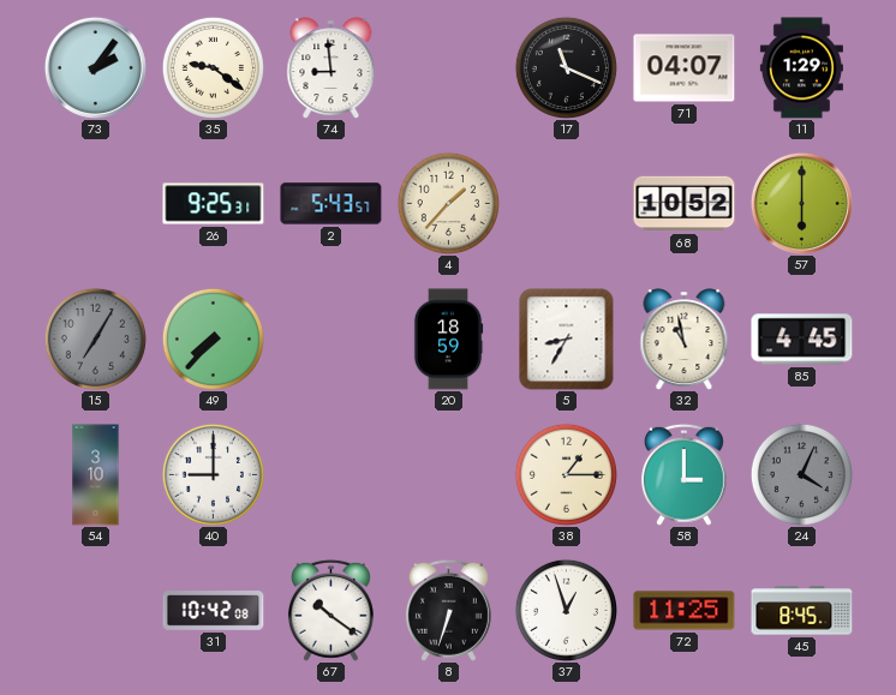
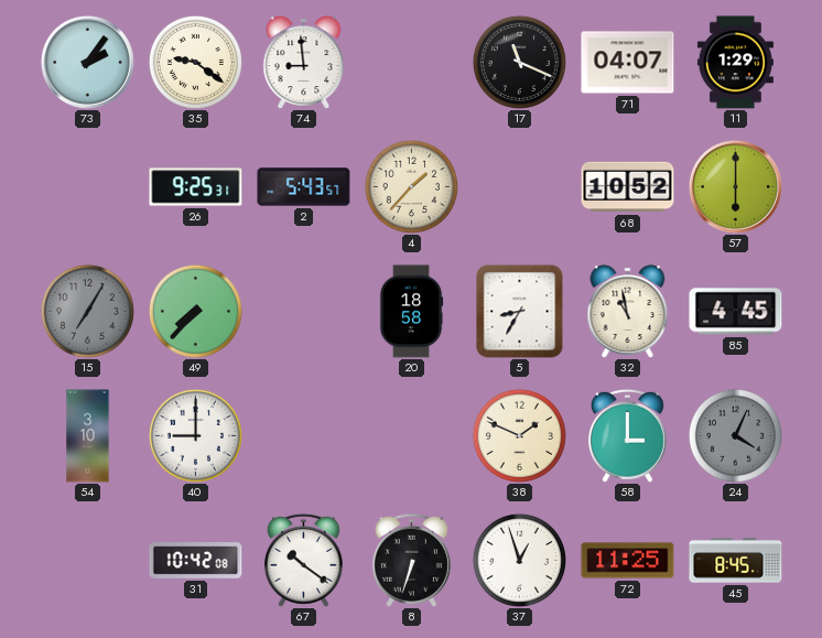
20: 18:59 -> 18:58
38: 1:15 -> 1:49
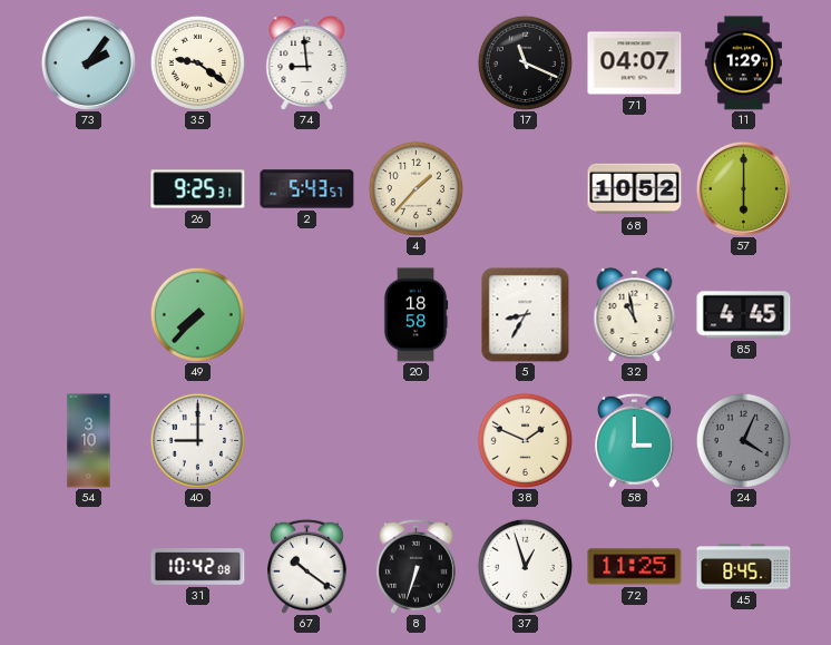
15: 7:05 -> none
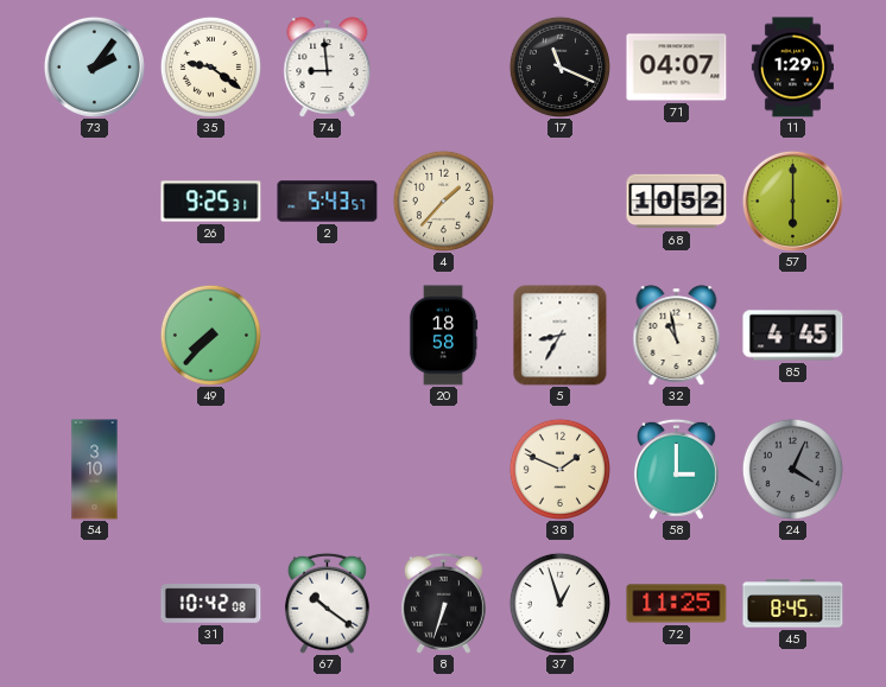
40: 9:00 -> none
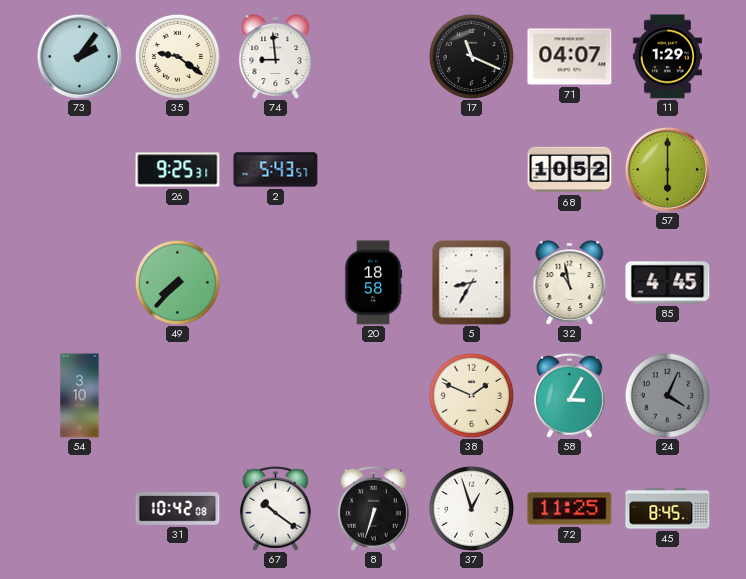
4: 1:37 -> none
58: 3:00 -> 3:05
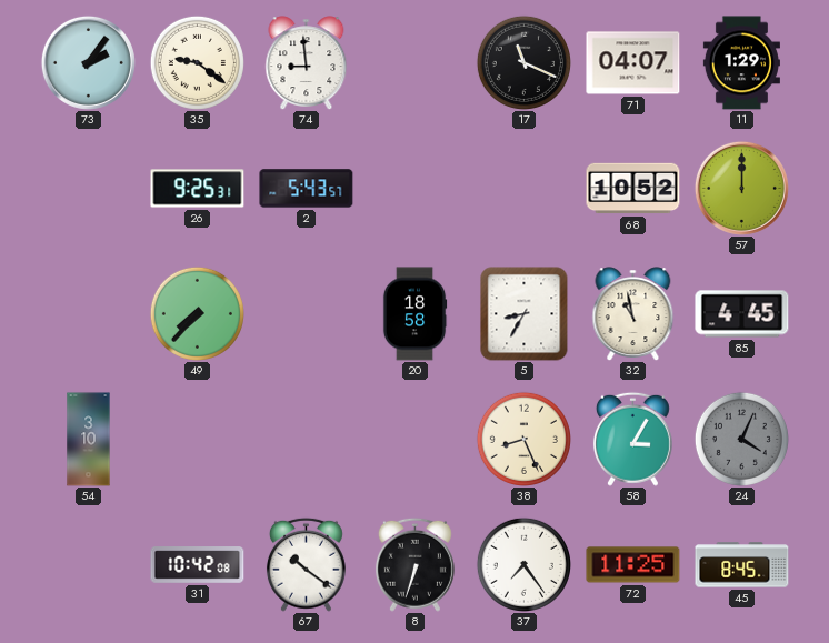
57: 6:00 -> 12:00
38: 1:49 -> 8:26
37: 12:57 -> 7:24
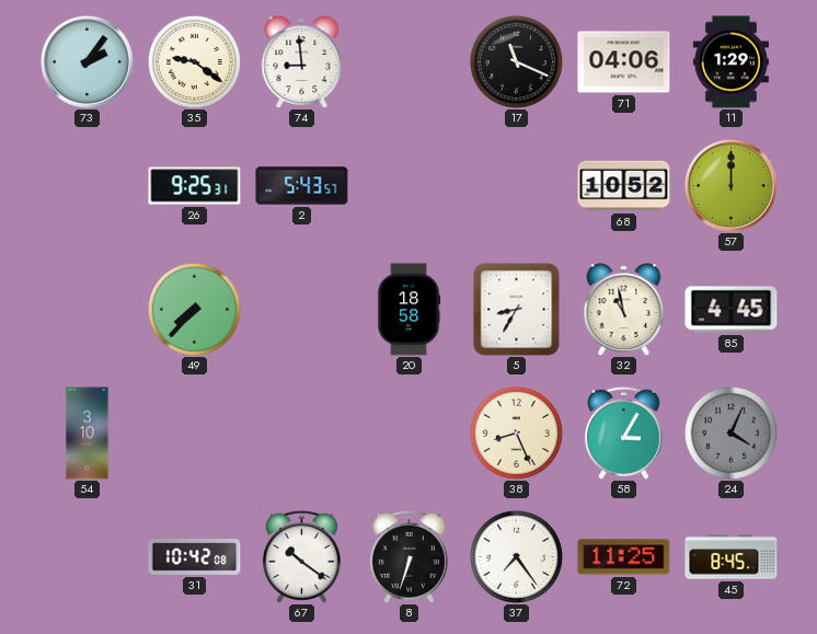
71: 04:07 -> 04:06
